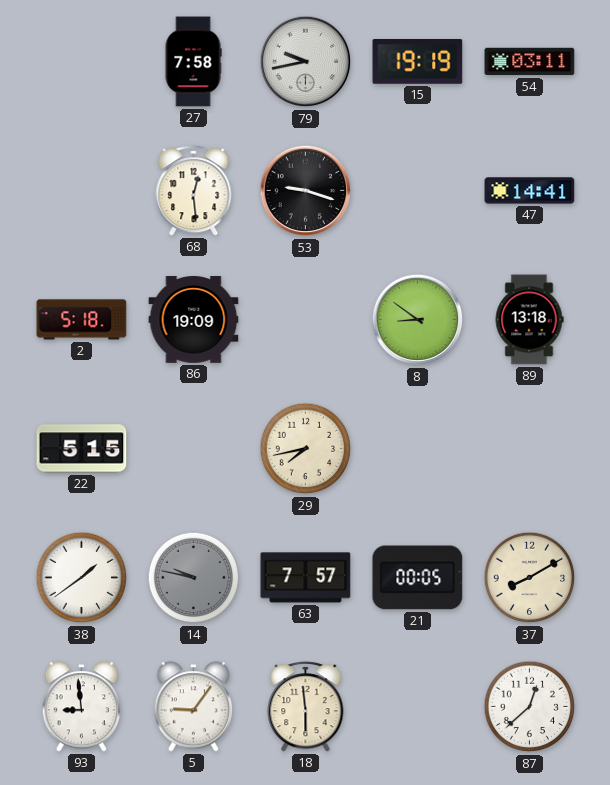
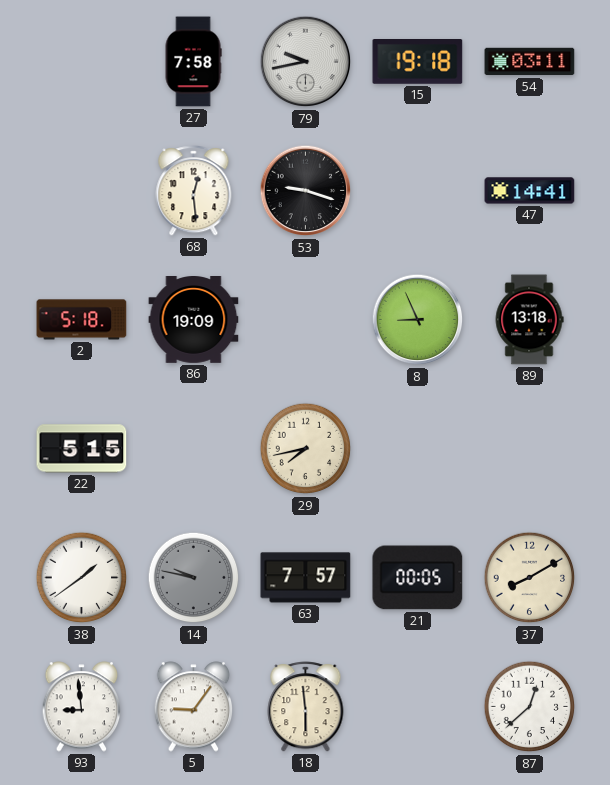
15: 19:19 -> 19:18
8: 8:51 -> 8:56
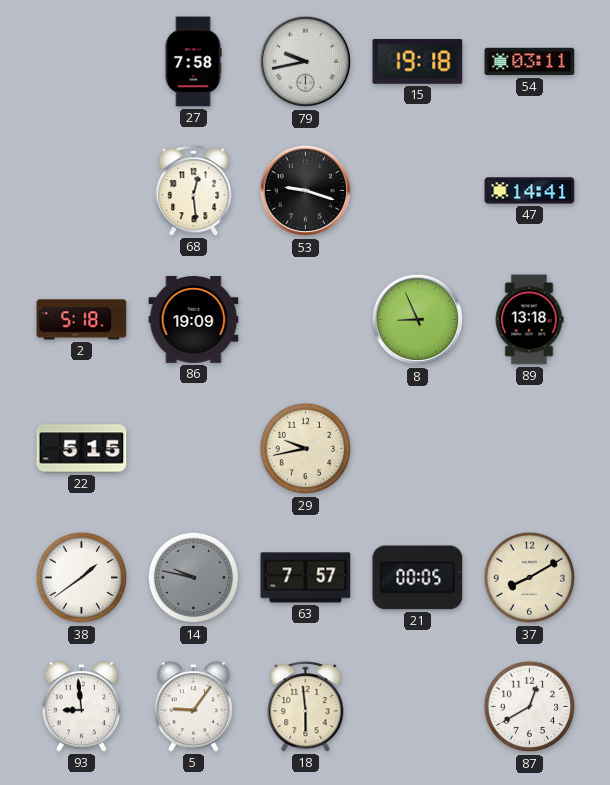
29: 7:43 -> 9:43
87: 12:38 -> 12:40
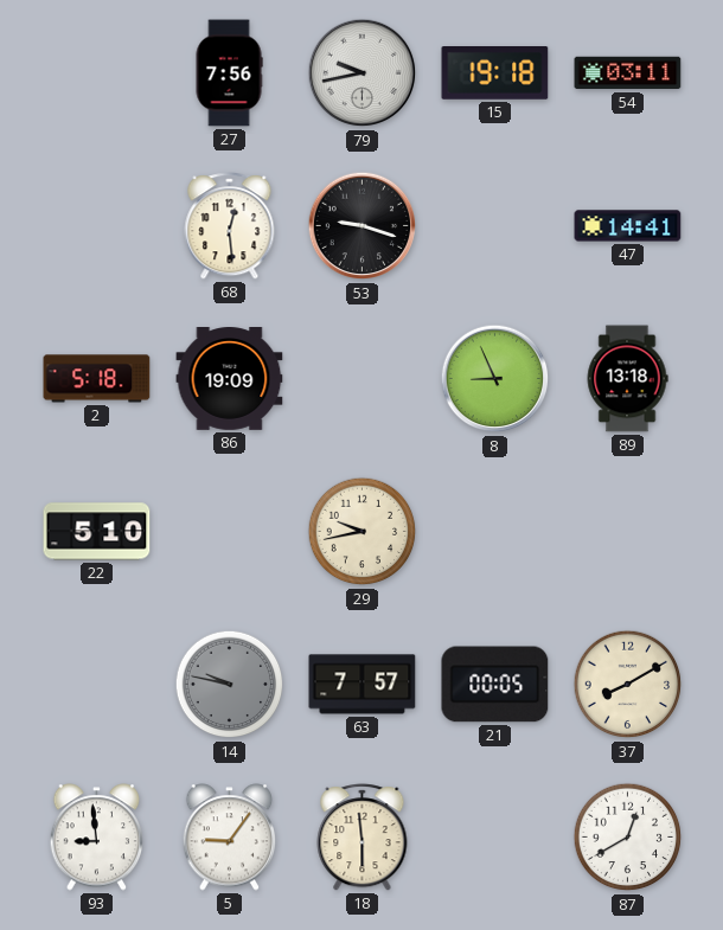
27: 7:58 -> 7:56
22: 5:15 -> 5:10
38: 1:39 -> none
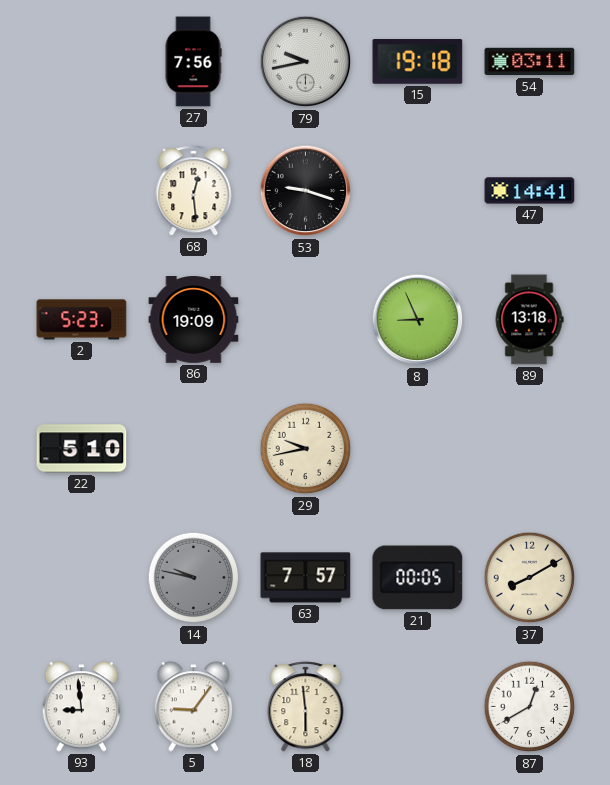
2: 5:18 -> 5:23
